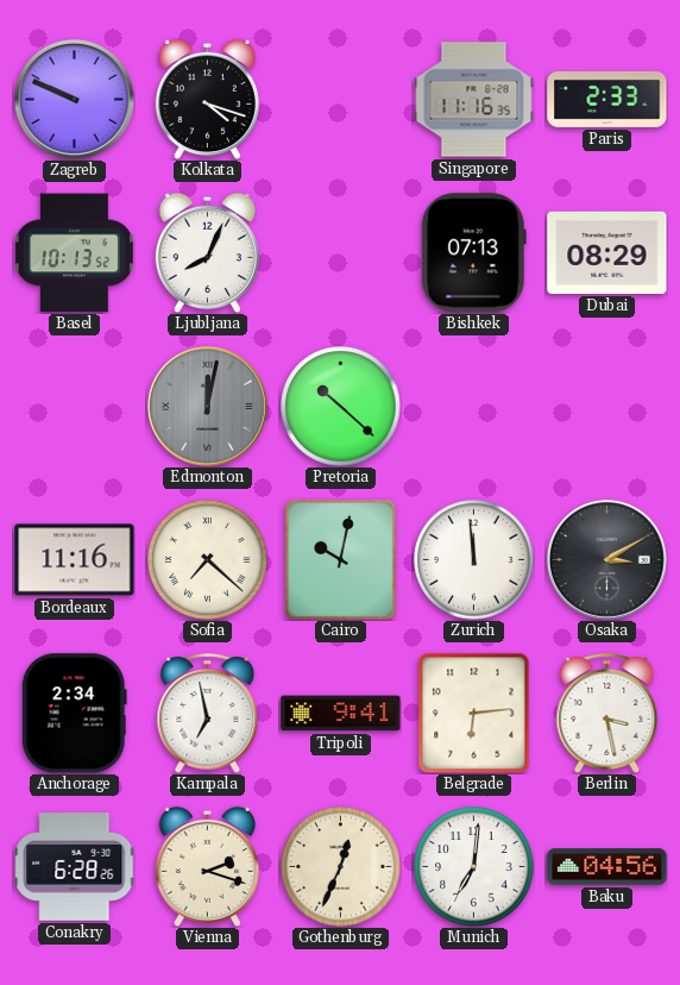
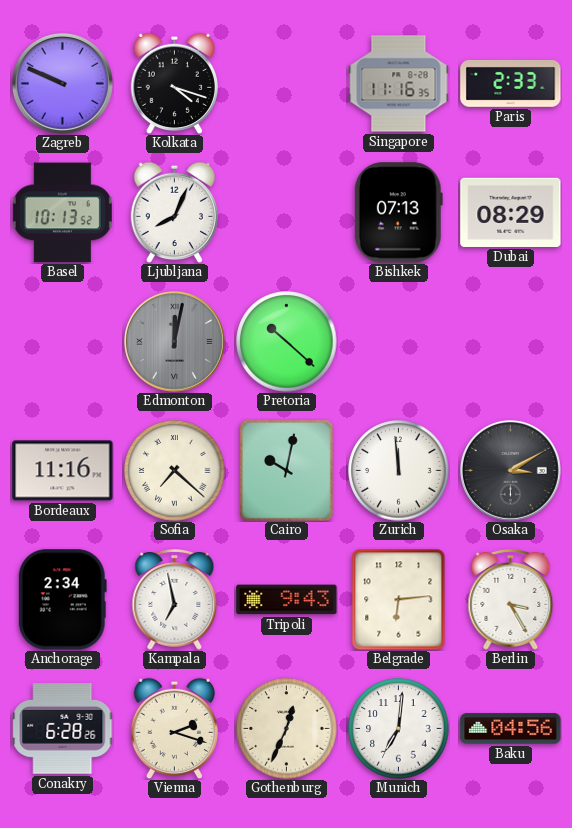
Tripoli: 9:41 -> 9:43
Berlin: 3:28 -> 3:25
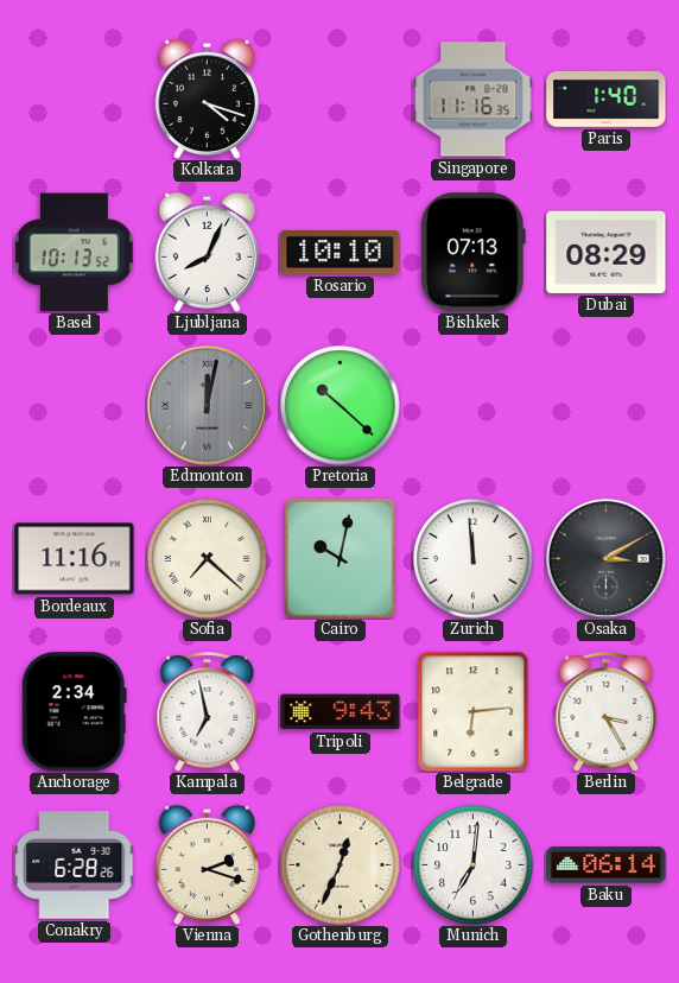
Zagreb: 9:49 -> none
Paris: 2:33 -> 1:40
Rosario: none -> 10:10
Baku: 04:56 -> 06:14
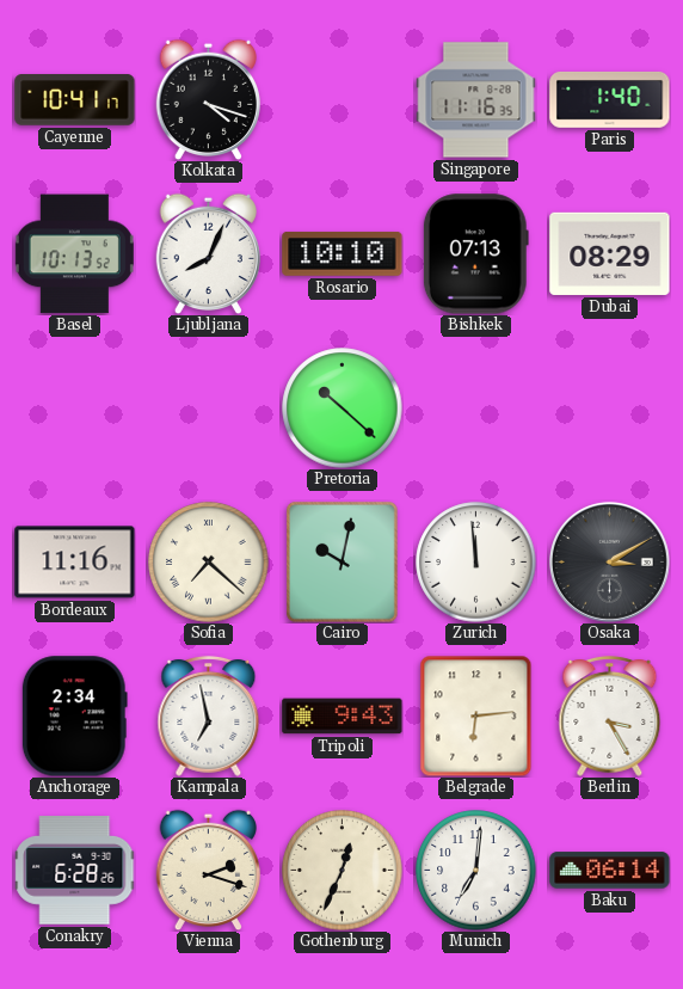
Cayenne: none -> 10:41
Edmonton: 12:02 -> none
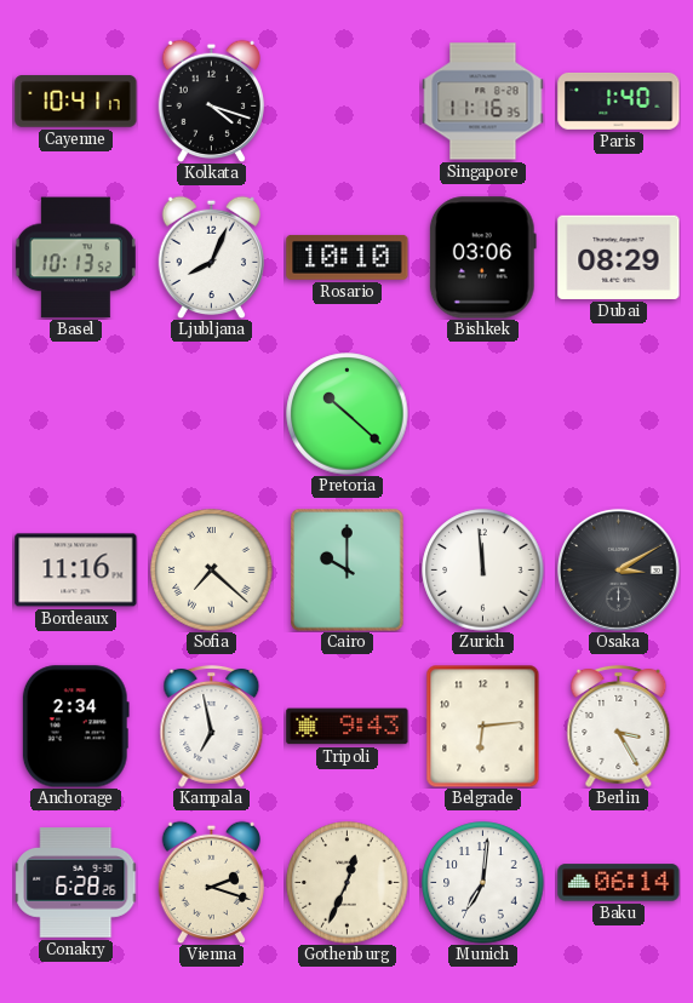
Bishkek: 07:13 -> 03:06
Cairo: 10:02 -> 10:00
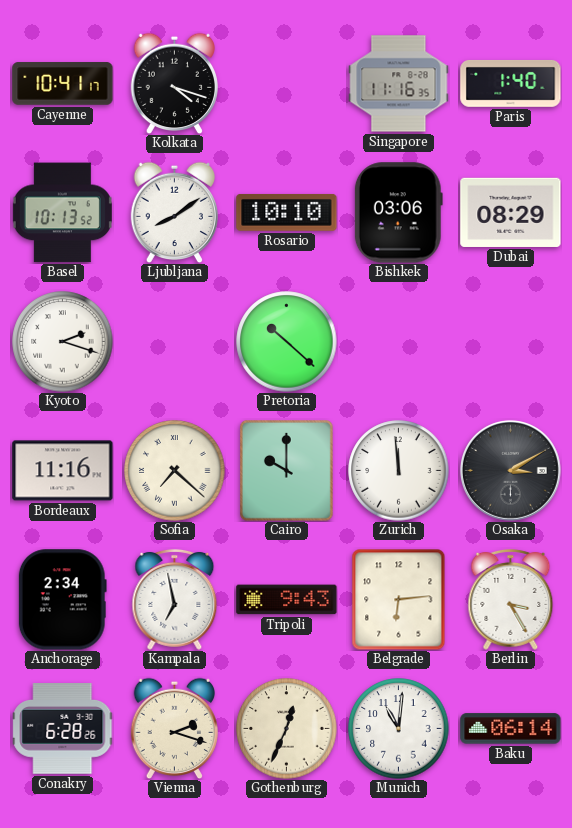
Ljubljana: 8:04 -> 8:09
Kyoto: none -> 2:18
Munich: 7:01 -> 11:01
